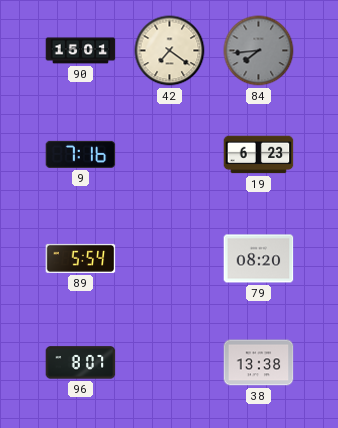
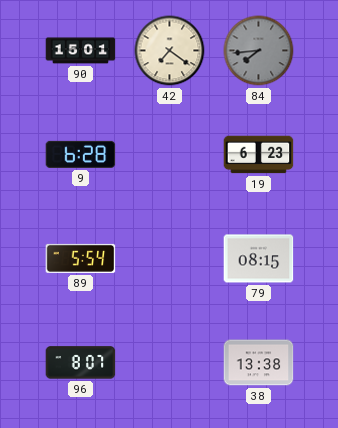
9: 7:16 -> 6:28
79: 08:20 -> 08:15
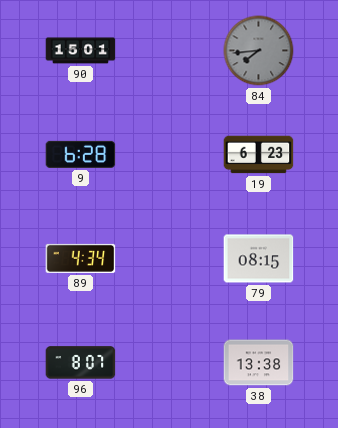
42: 7:21 -> none
89: 5:54 -> 4:34
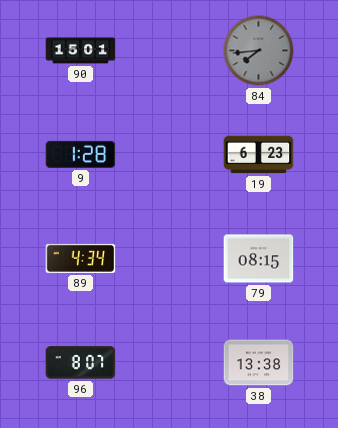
9: 6:28 -> 1:28
